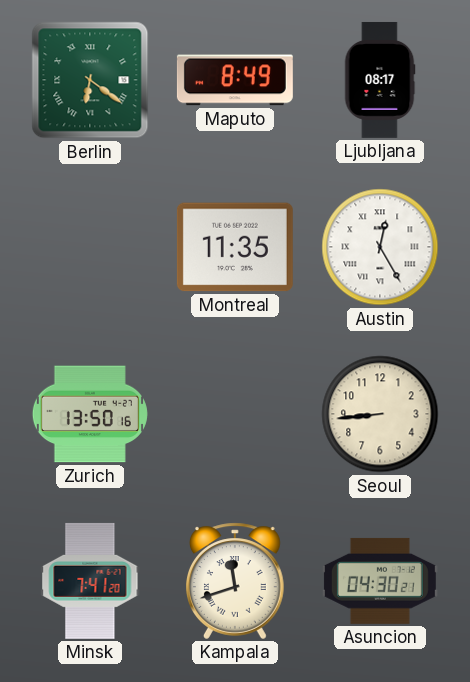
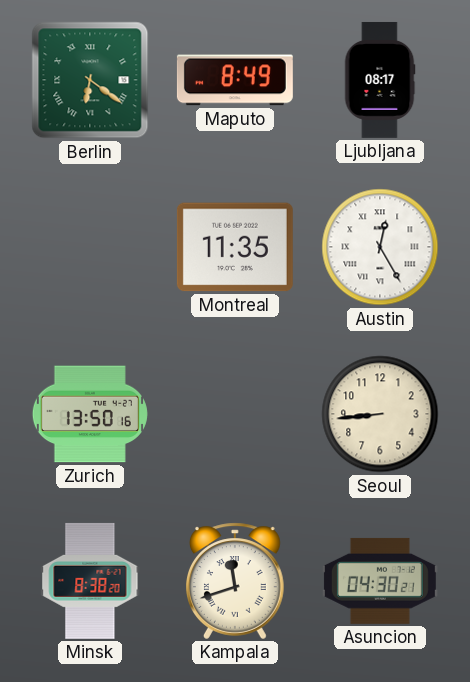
Minsk: 7:41 -> 8:38
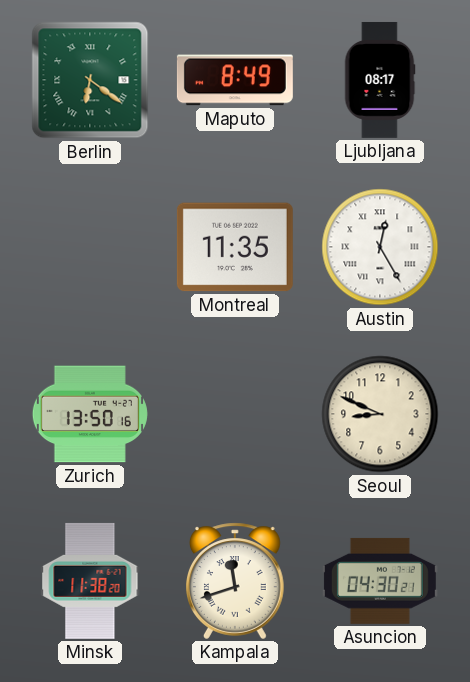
Seoul: 8:44 -> 8:49
Minsk: 8:38 -> 11:38
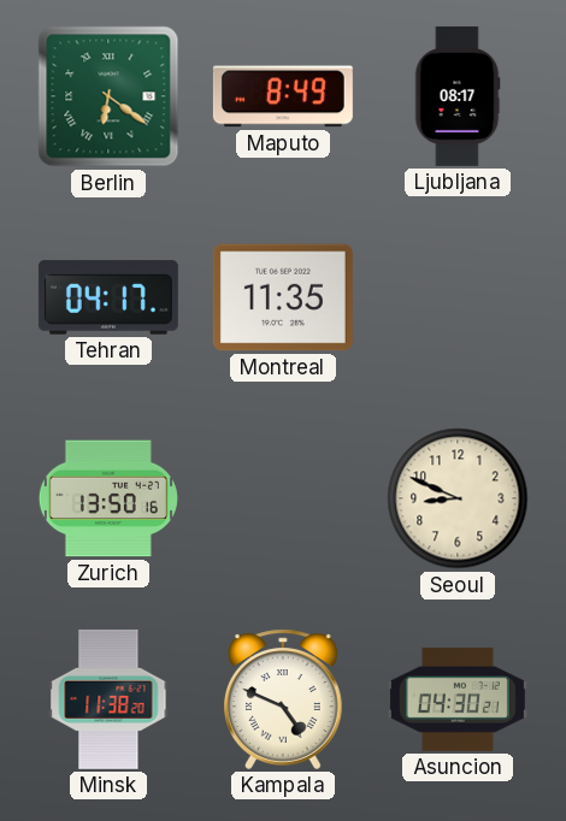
Tehran: none -> 04:17
Austin: 12:25 -> none
Kampala: 11:42 -> 4:49
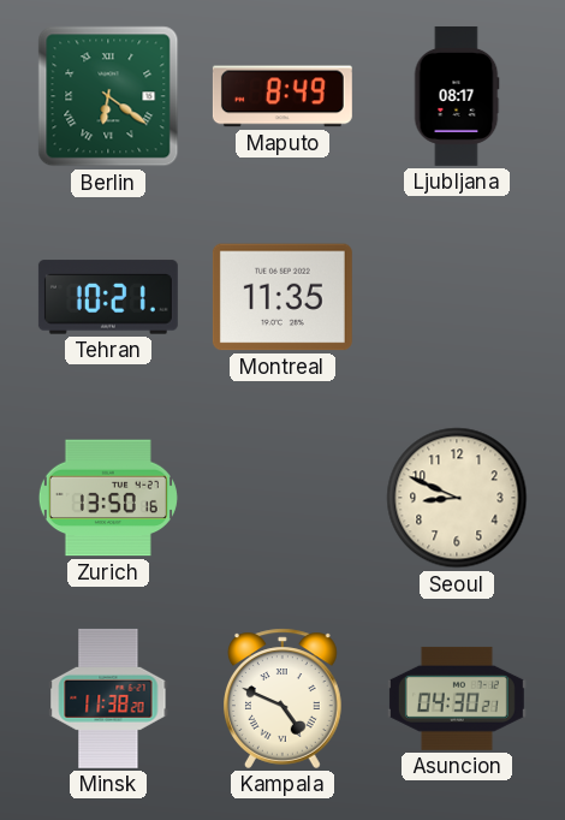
Tehran: 04:17 -> 10:21
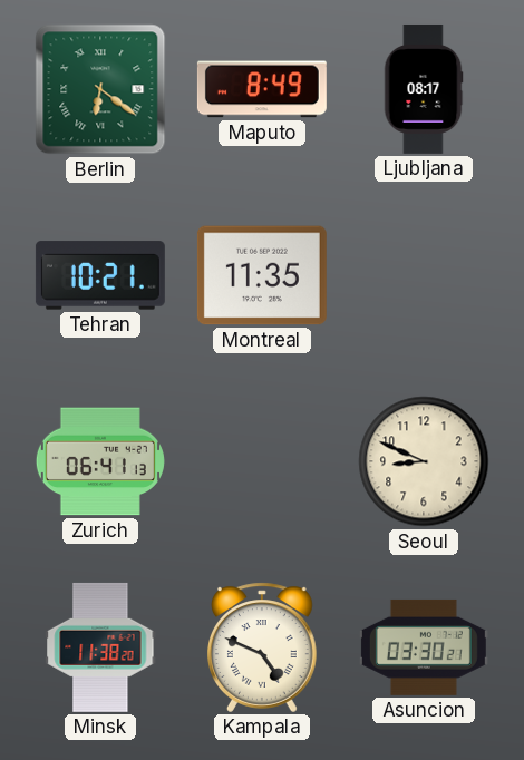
Zurich: 13:50 -> 06:41
Asuncion: 04:30 -> 03:30
